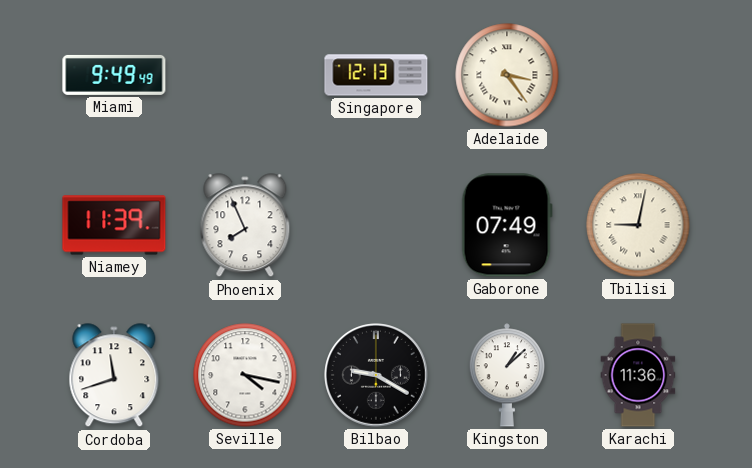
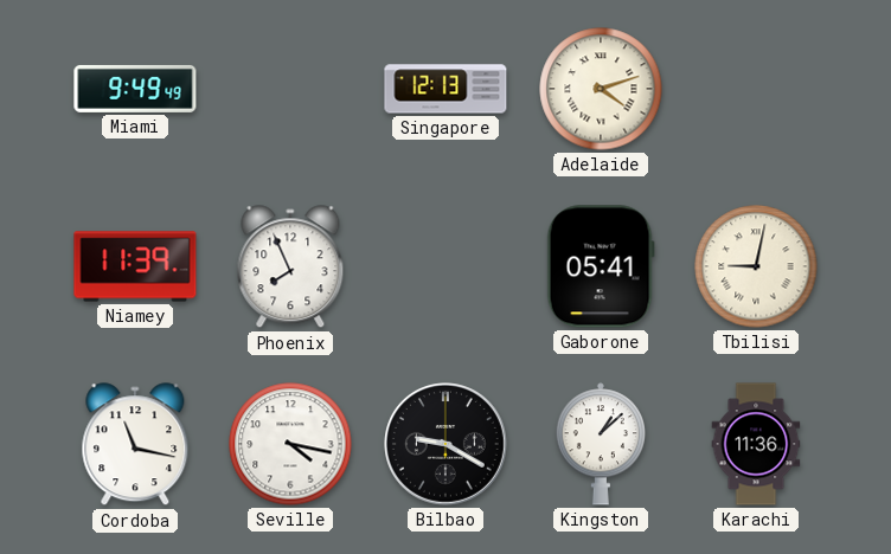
Adelaide: 3:24 -> 4:12
Gaborone: 07:49 -> 05:41
Cordoba: 11:42 -> 11:17
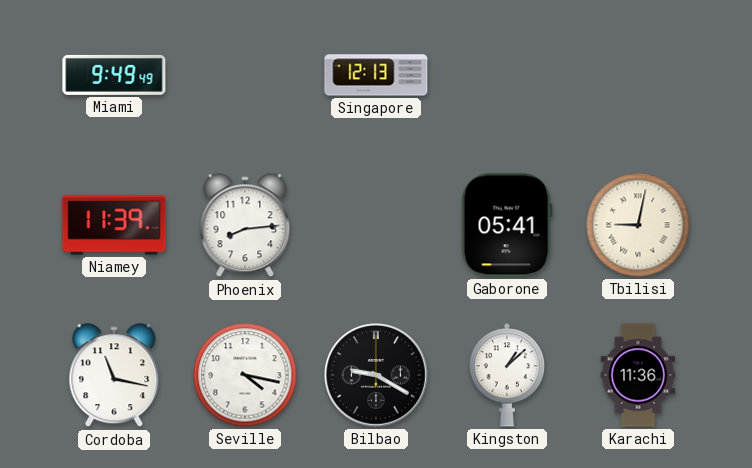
Adelaide: 4:12 -> none
Phoenix: 7:56 -> 8:14
